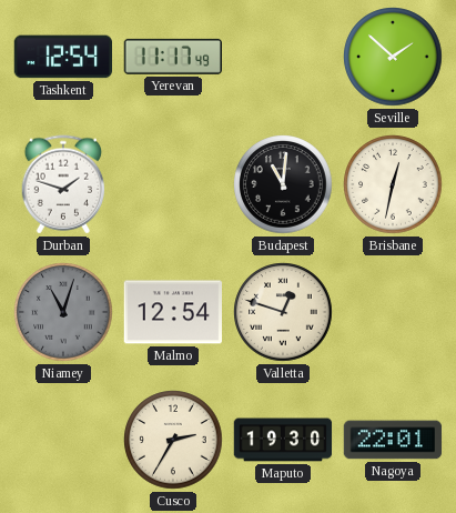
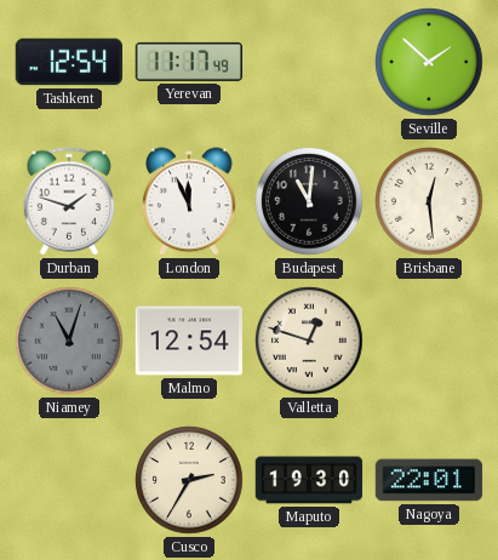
London: none -> 11:56
Brisbane: 12:32 -> 12:29
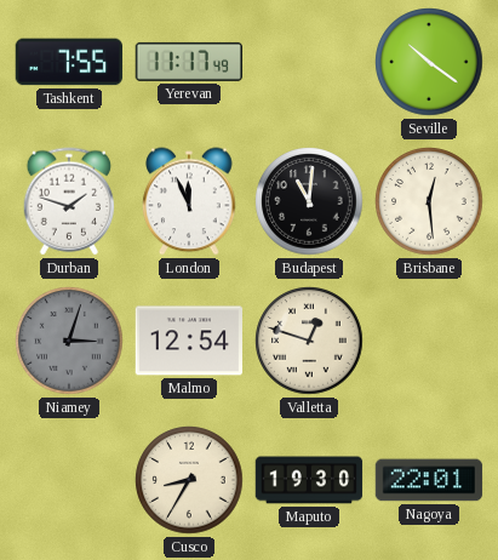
Tashkent: 12:54 -> 7:55
Seville: 1:52 -> 10:21
Niamey: 11:03 -> 3:03
Cusco: 2:35 -> 8:35
